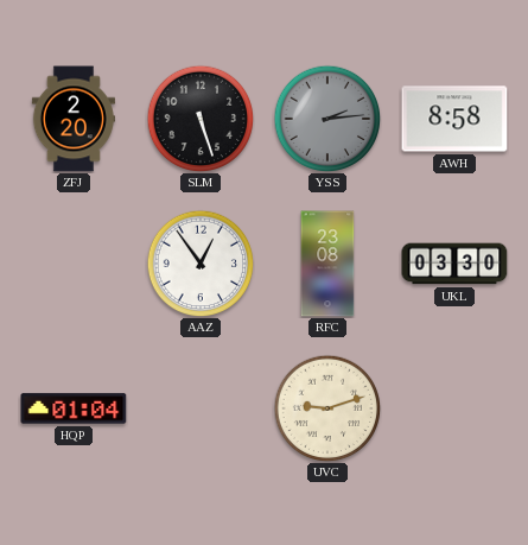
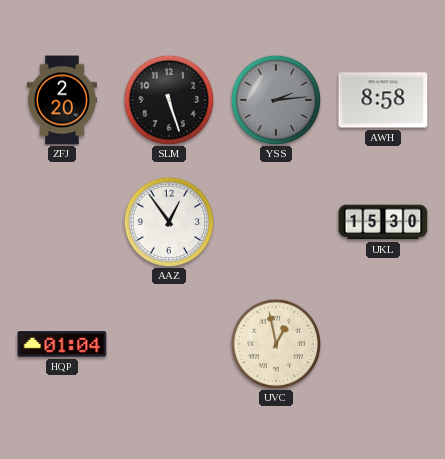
RFC: 23:08 -> none
UKL: 03:30 -> 15:30
UVC: 9:12 -> 12:58
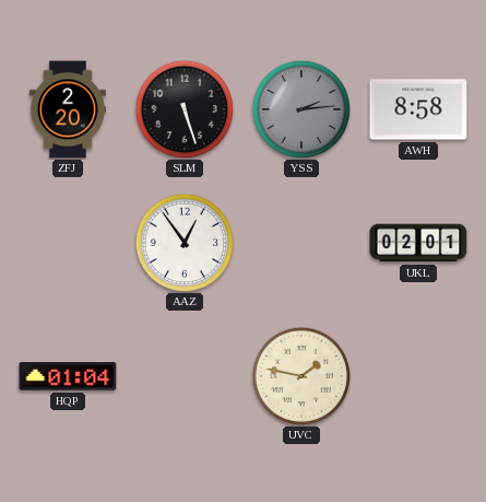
UKL: 15:30 -> 02:01
UVC: 12:58 -> 1:47
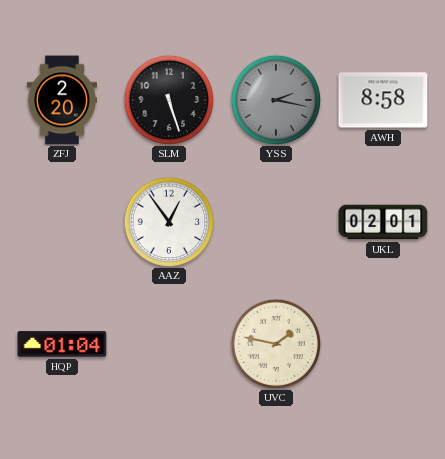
YSS: 2:14 -> 2:17
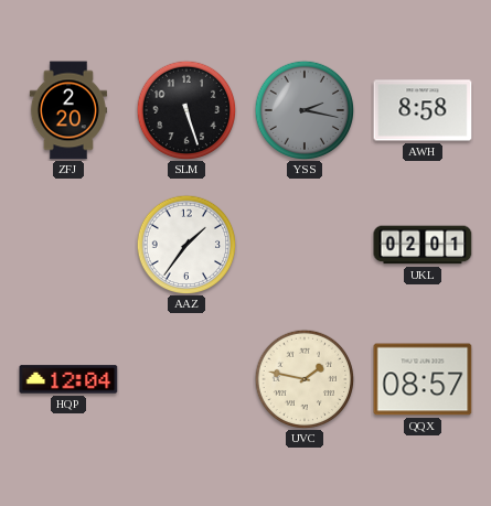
AAZ: 12:54 -> 1:36
HQP: 01:04 -> 12:04
QQX: none -> 08:57
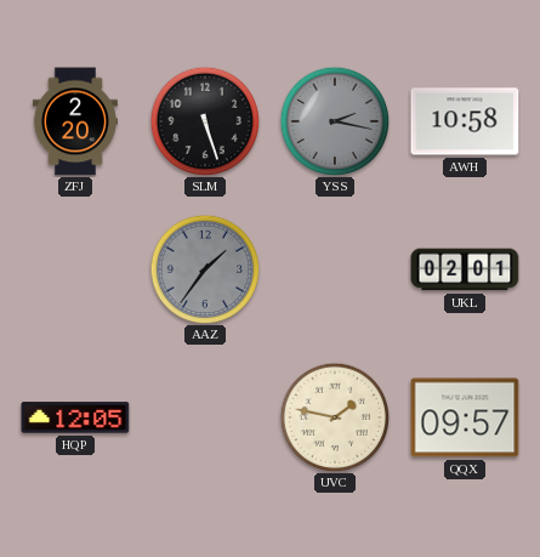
AWH: 8:58 -> 10:58
AAZ dial: white -> grey
HQP: 12:04 -> 12:05
QQX: 08:57 -> 09:57
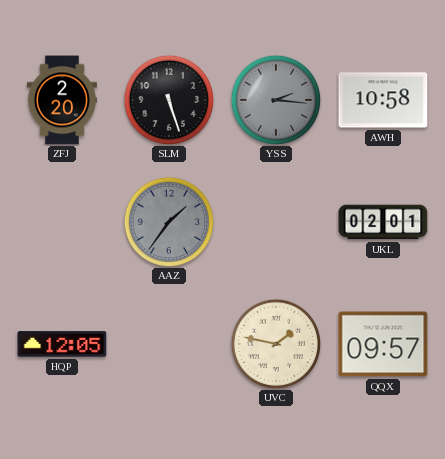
YSS: 2:17 -> 2:16
